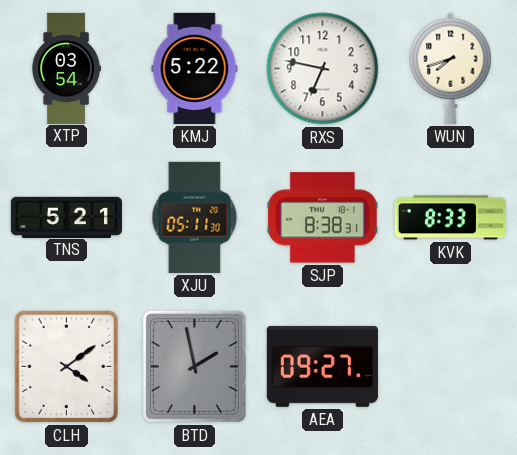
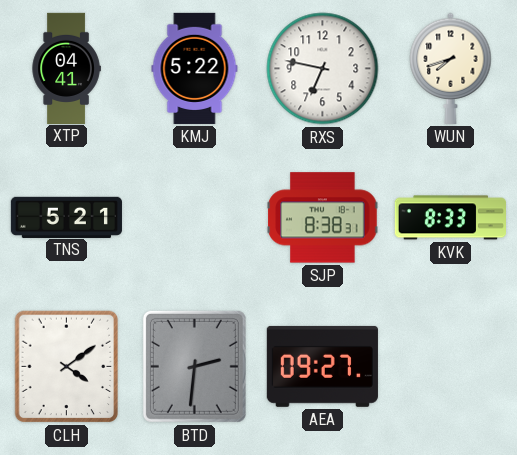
XTP: 03:54 -> 04:41
XJU: 05:11 -> none
BTD: 1:58 -> 2:31
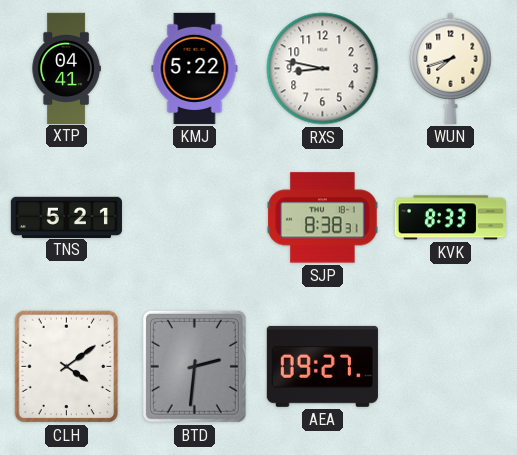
RXS: 6:47 -> 8:47
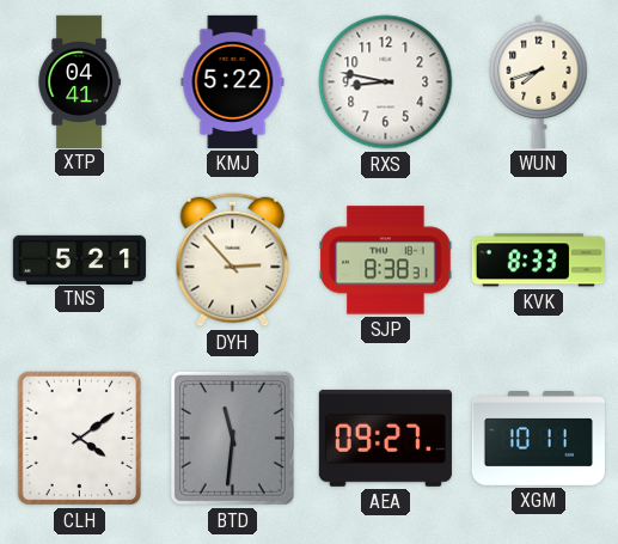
DYH: none -> 2:53
BTD: 2:31 -> 11:31
XGM: none -> 10:11
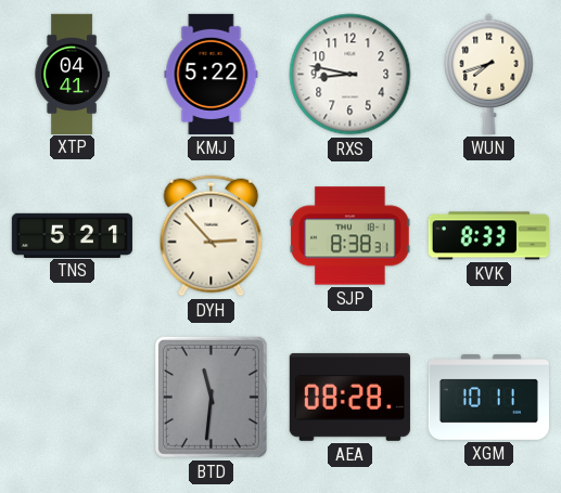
CLH: 4:09 -> none
AEA: 09:27 -> 08:28
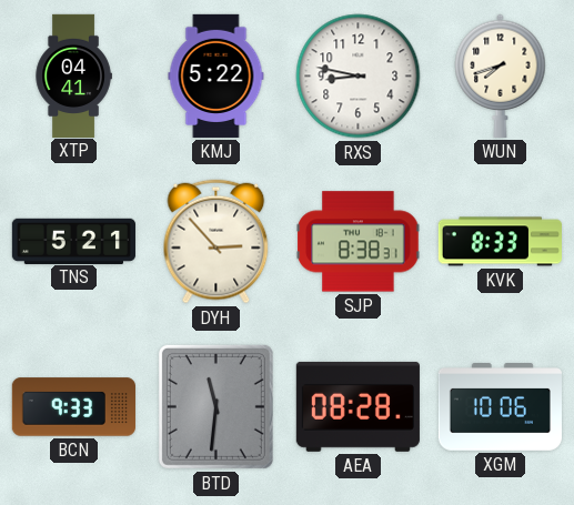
BCN: none -> 9:33
XGM: 10:11 -> 10:06
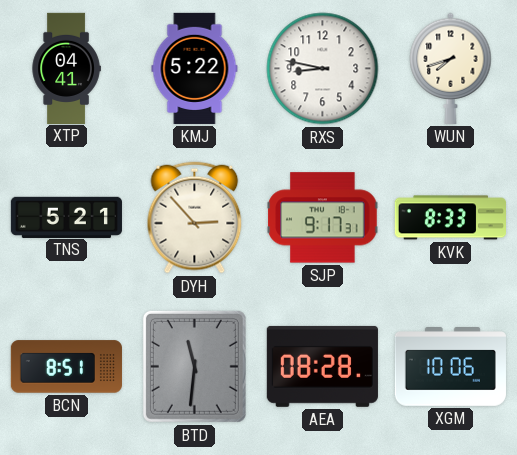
SJP: 8:38 -> 9:17
BCN: 9:33 -> 8:51
